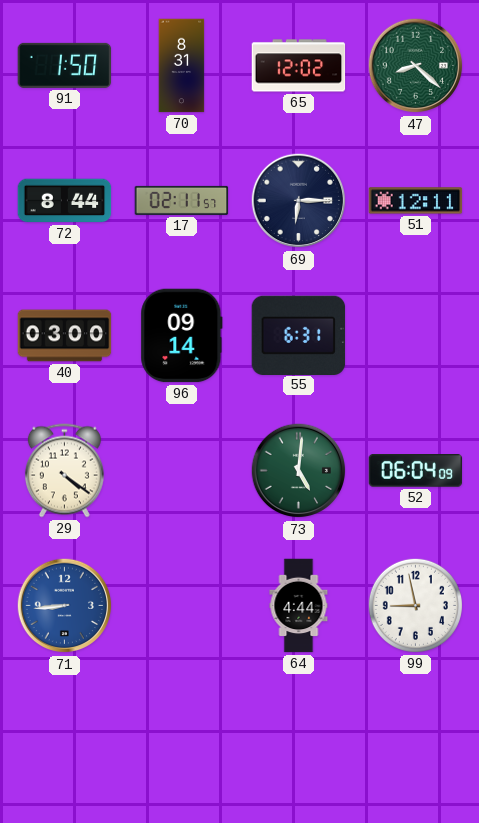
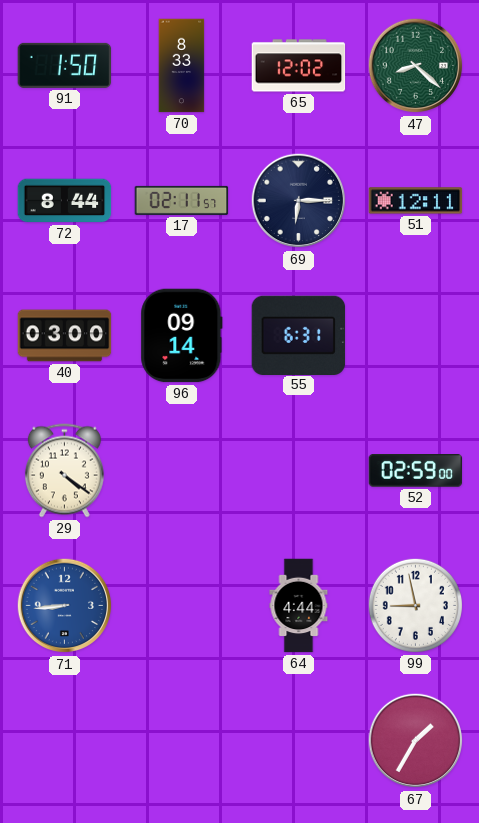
70: 8:31 -> 8:33
73: 5:01 -> none
52: 06:04 -> 02:59
67: none -> 1:35
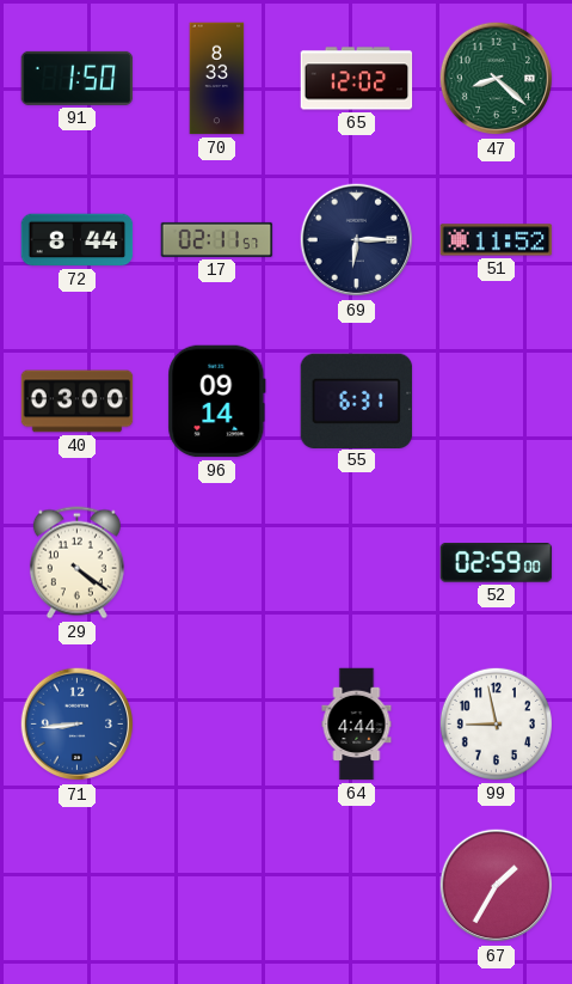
51: 12:11 -> 11:52
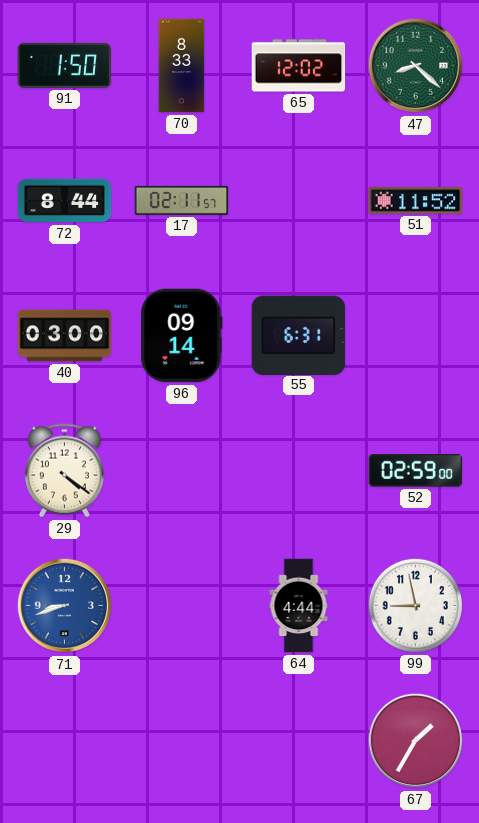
69: 6:15 -> none
71: 8:44 -> 8:42
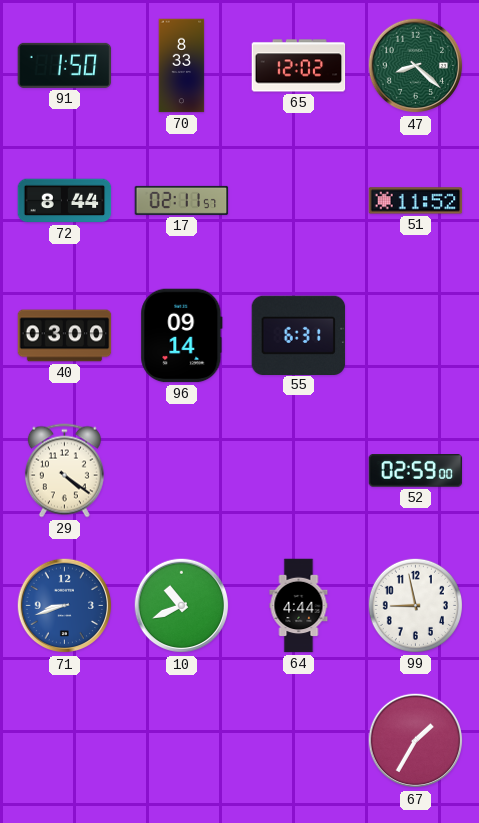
10: none -> 10:41
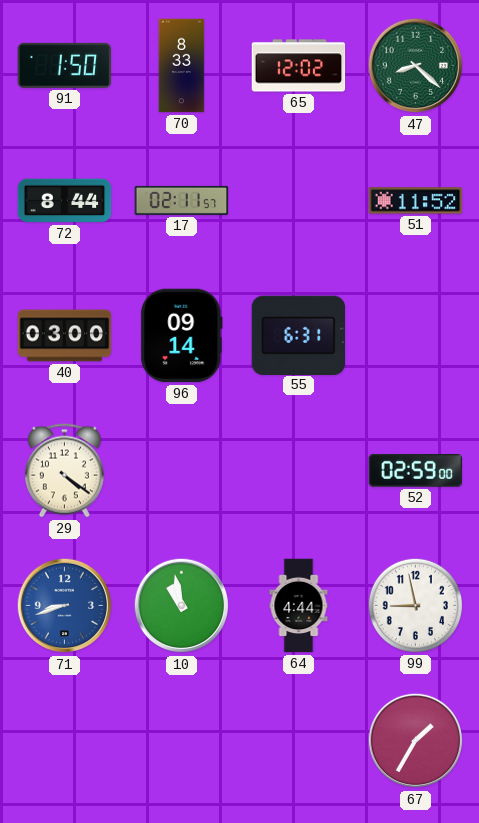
10: 10:41 -> 10:58
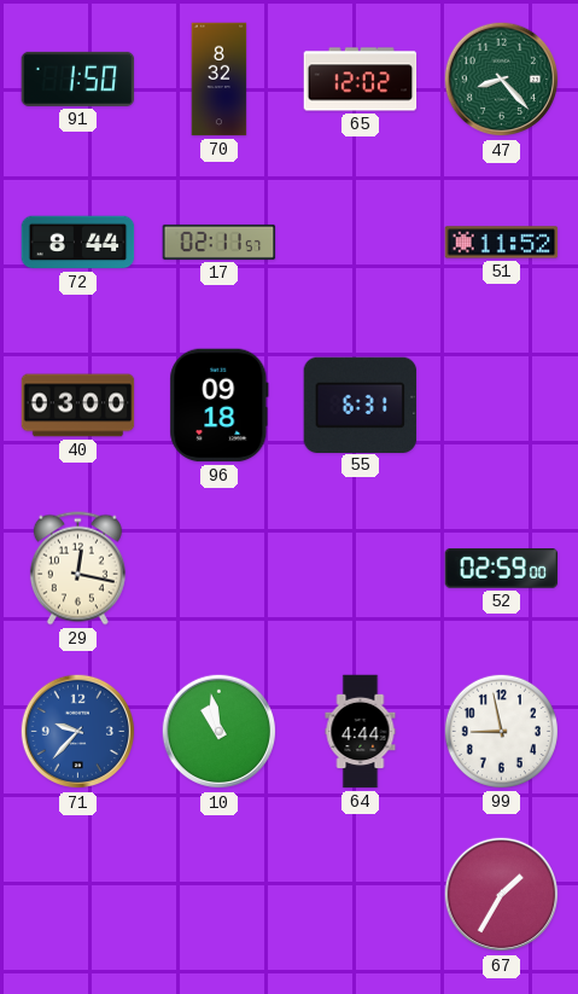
70: 8:33 -> 8:32
47: 8:22 -> 8:23
96: 09:14 -> 09:18
29: 4:21 -> 12:17
71: 8:42 -> 9:37
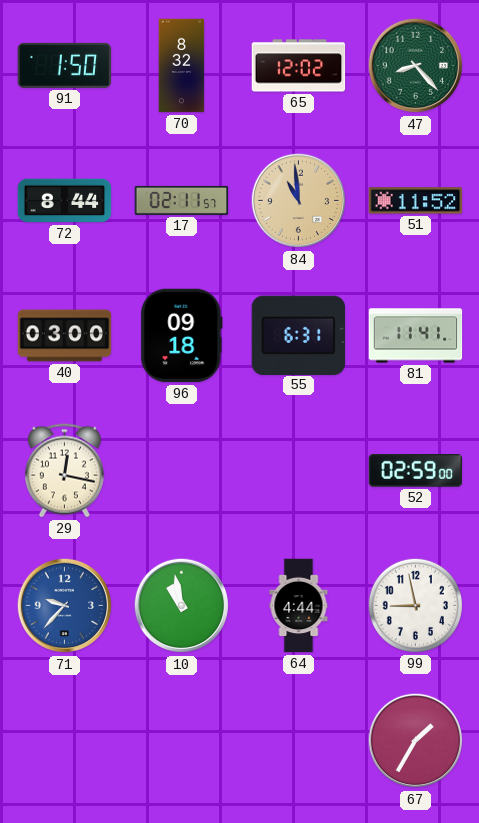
84: none -> 10:59
81: none -> 11:41
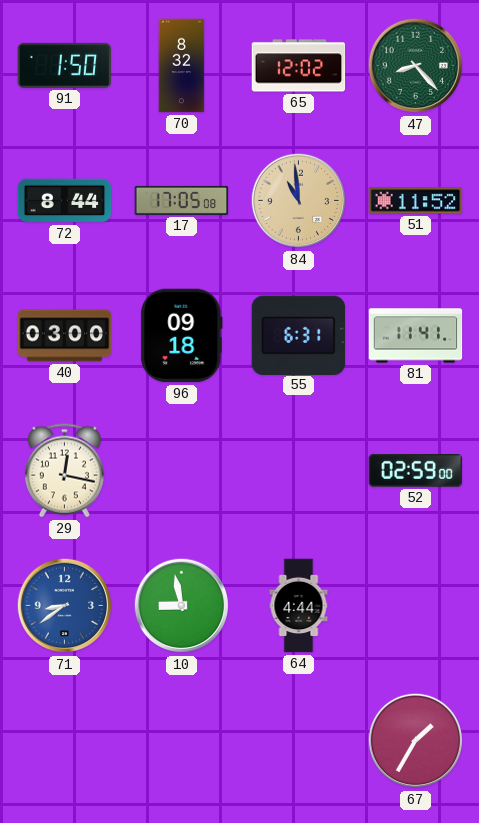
17: 02:11 -> 17:05
71: 9:37 -> 8:39
10: 10:58 -> 8:58
99: 8:58 -> none
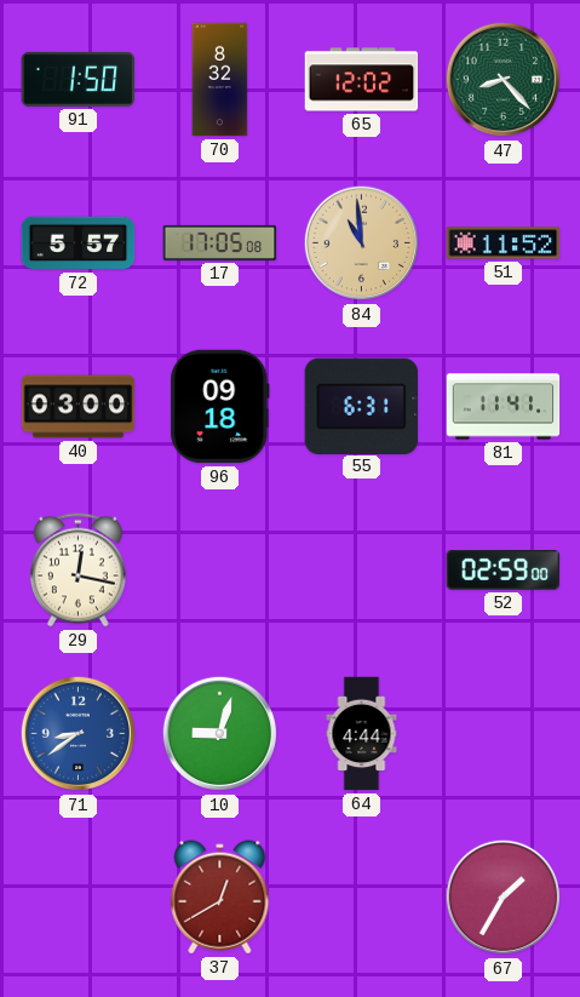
72: 8:44 -> 5:57
10: 8:58 -> 9:03
37: none -> 12:40
